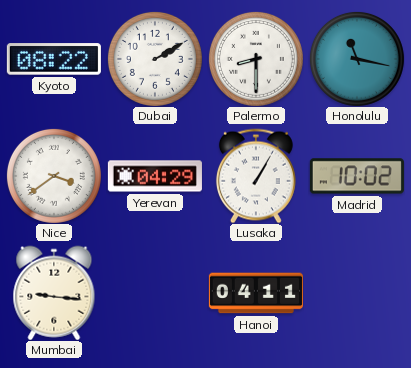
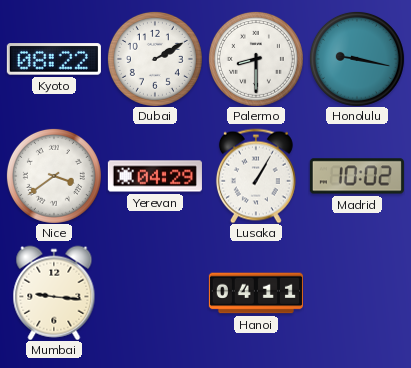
Honolulu: 11:17 -> 9:17
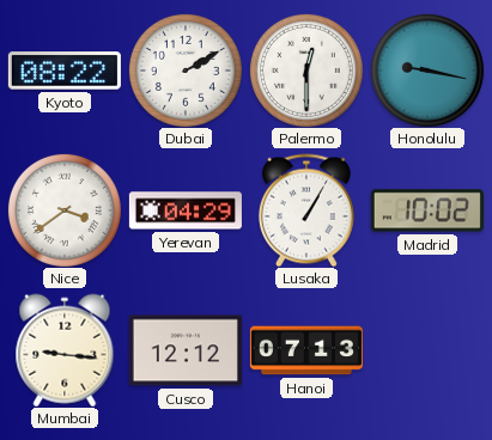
Palermo: 8:30 -> 12:30
Cusco: none -> 12:12
Hanoi: 04:11 -> 07:13
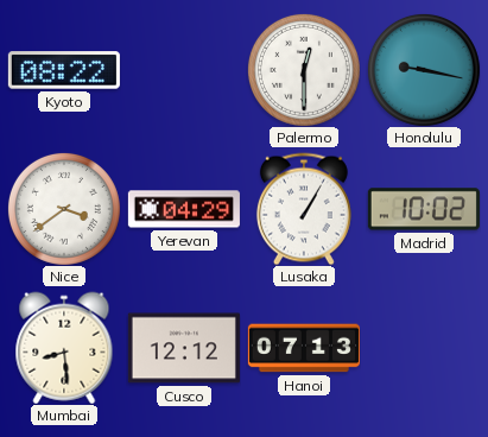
Dubai: 2:10 -> none
Mumbai: 9:16 -> 8:29
